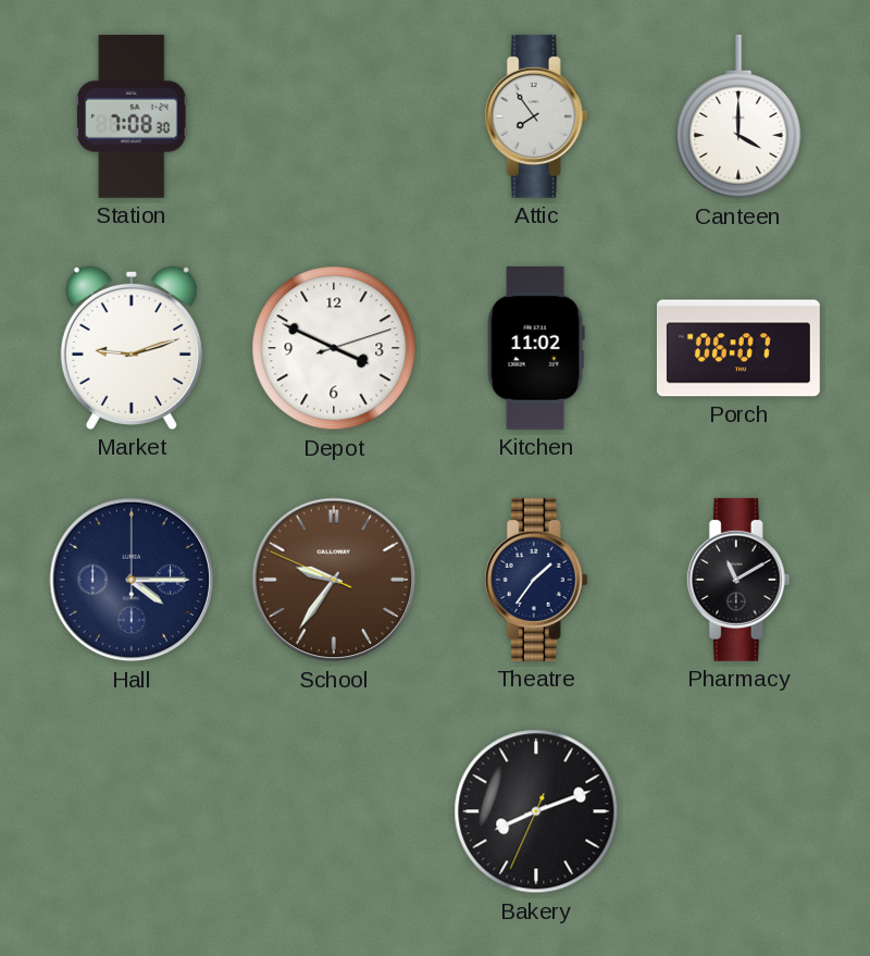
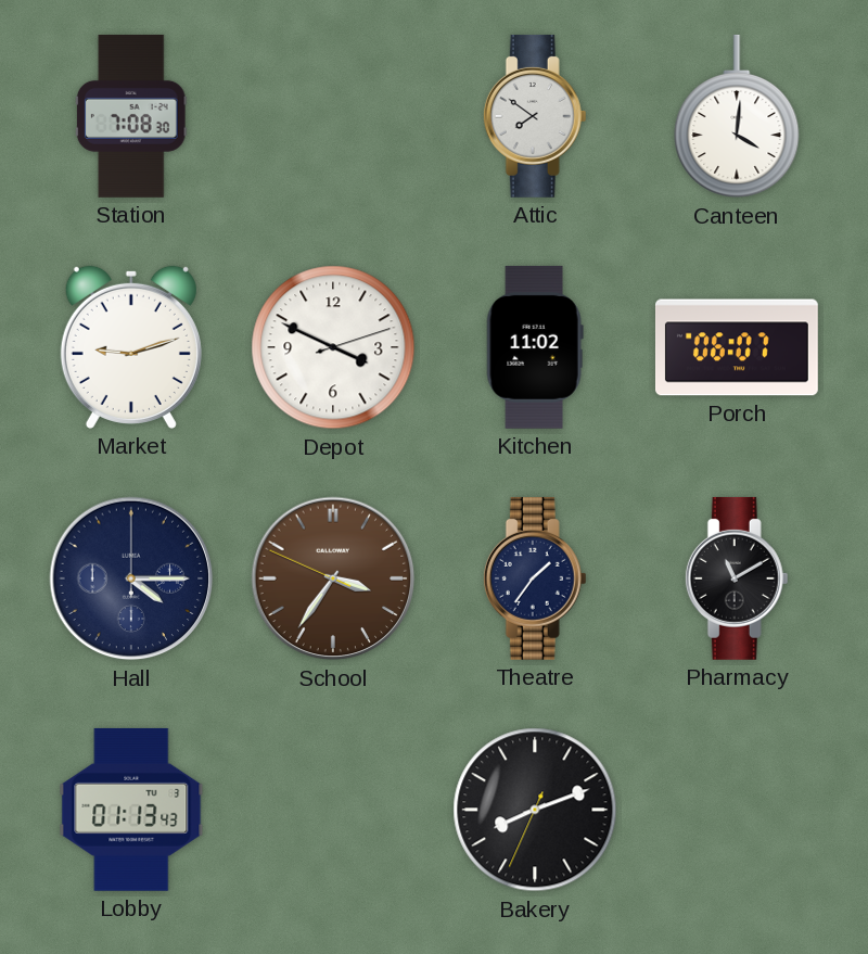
Attic: 7:54 -> 7:51
Canteen: 4:00 -> 4:01
School: 9:35 -> 3:35
Lobby: none -> 01:13
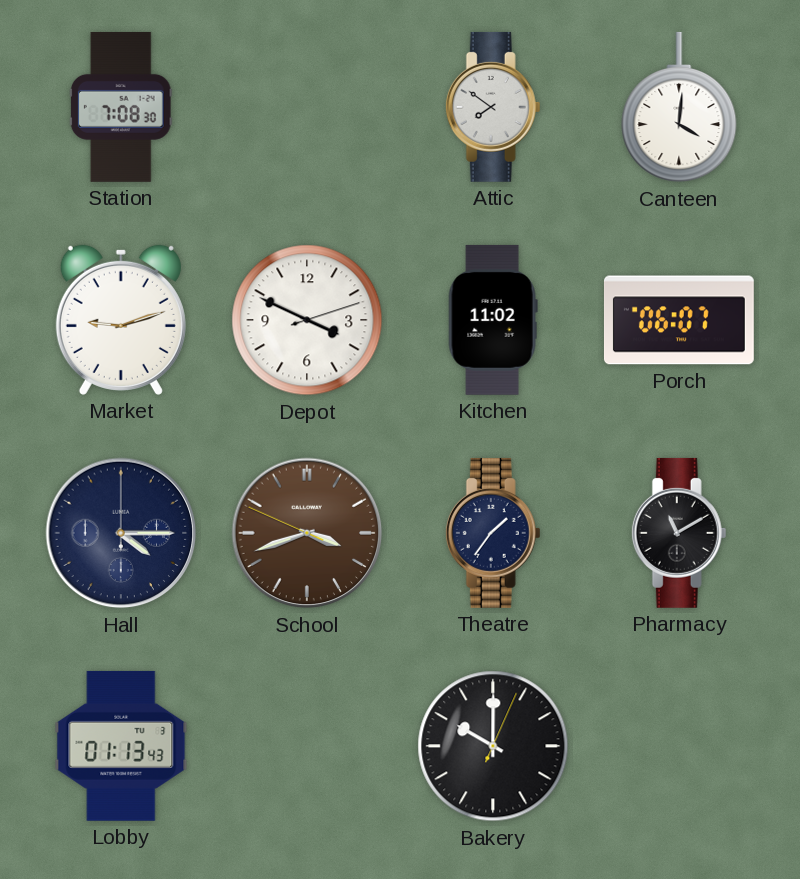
School: 3:35 -> 3:41
Bakery: 8:11 -> 10:00
